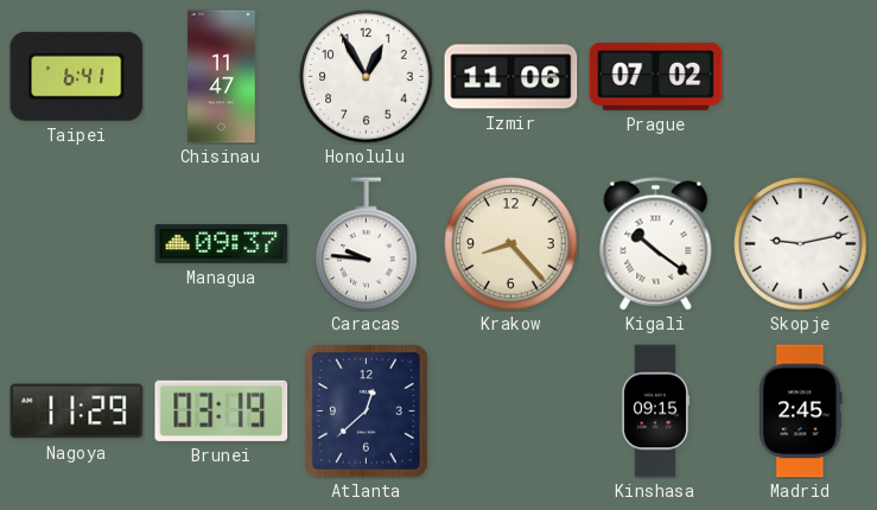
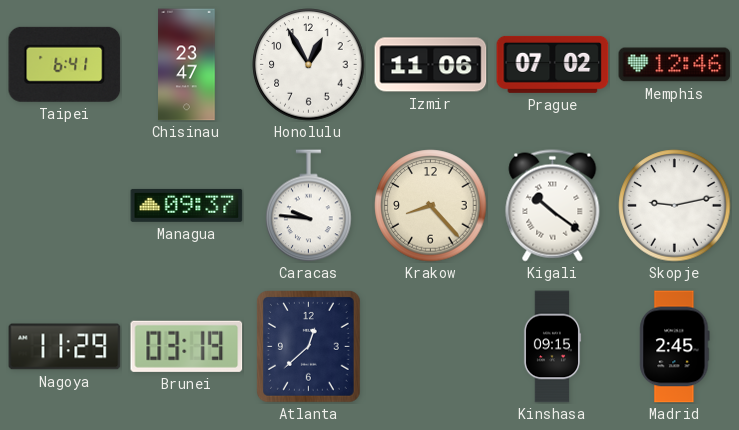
Chisinau: 11:47 -> 23:47
Memphis: none -> 12:46
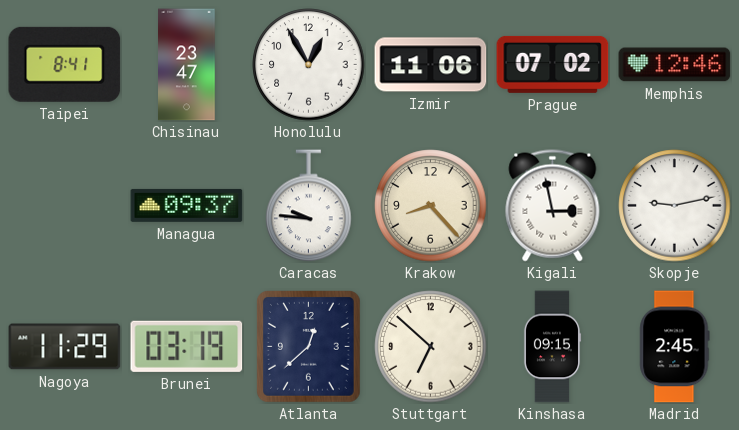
Taipei: 6:41 -> 8:41
Kigali: 10:21 -> 2:58
Stuttgart: none -> 6:52
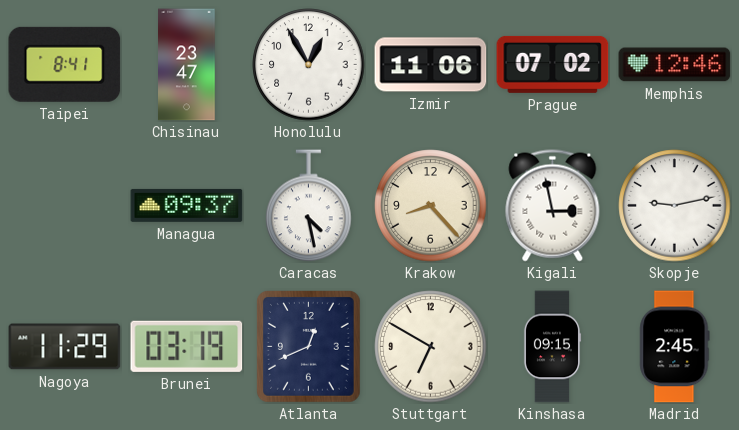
Caracas: 9:46 -> 4:28
Atlanta: 12:38 -> 12:41
Stuttgart: 6:52 -> 6:50
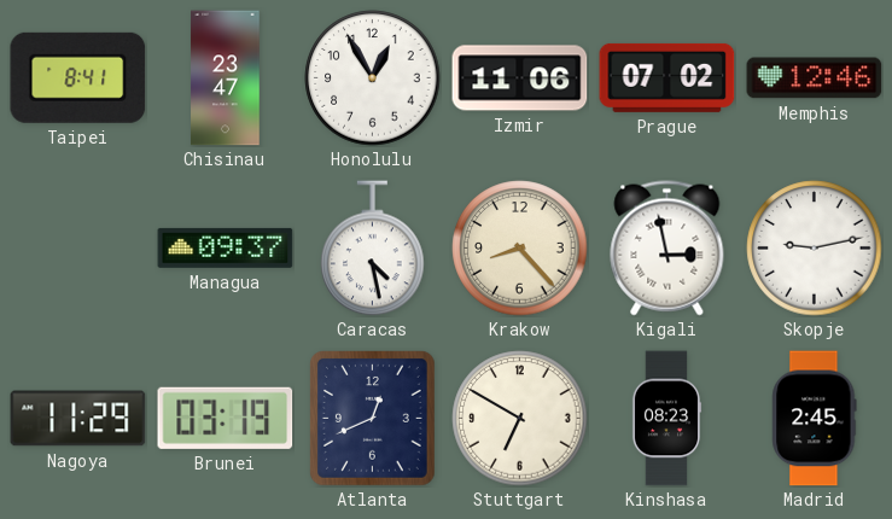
Kinshasa: 09:15 -> 08:23
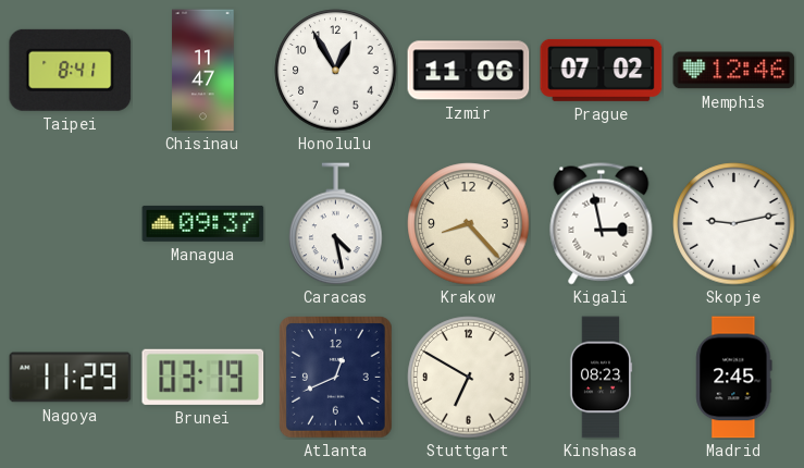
Chisinau: 23:47 -> 11:47
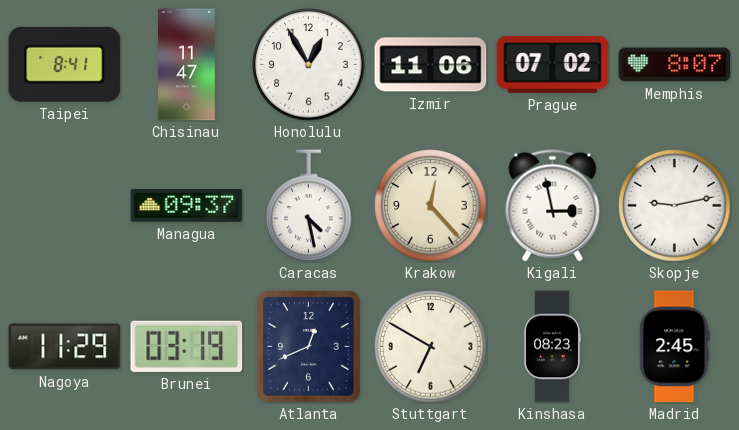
Memphis: 12:46 -> 8:07
Krakow: 8:23 -> 12:23
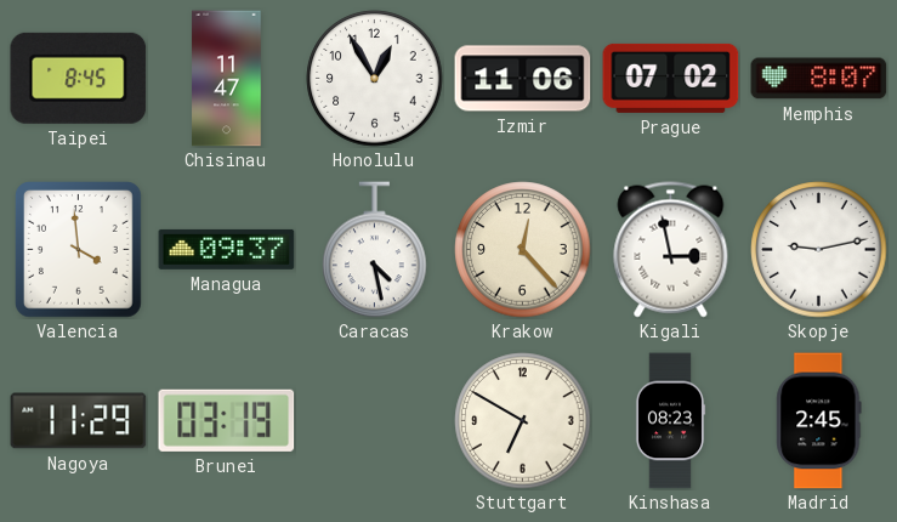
Taipei: 8:41 -> 8:45
Valencia: none -> 3:59
Atlanta: 12:41 -> none
